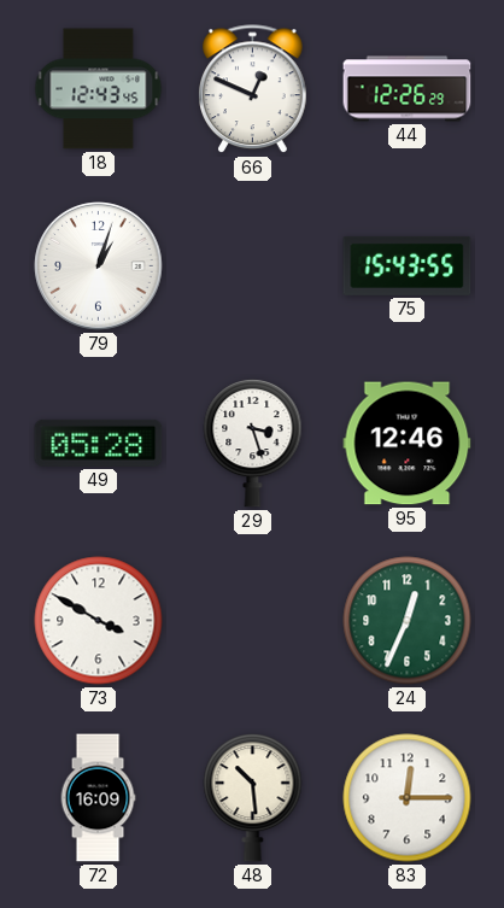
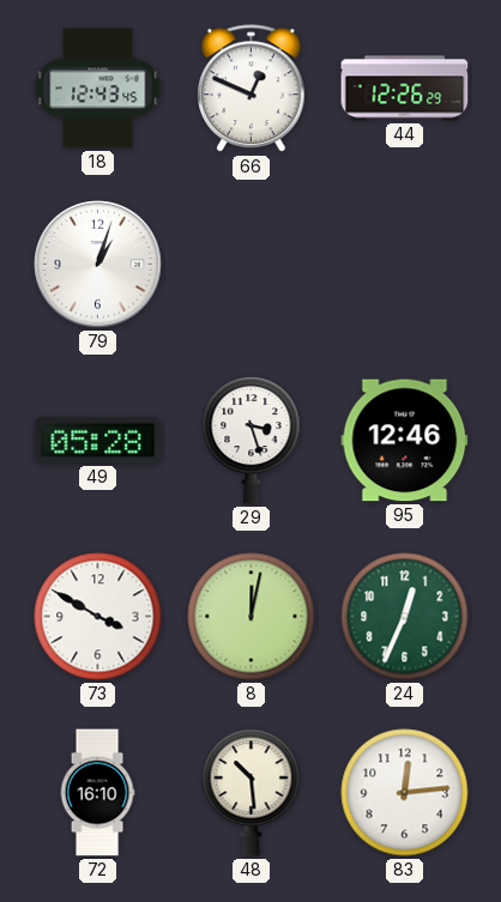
75: 15:43 -> none
8: none -> 12:02
72: 16:09 -> 16:10
83: 12:15 -> 12:14
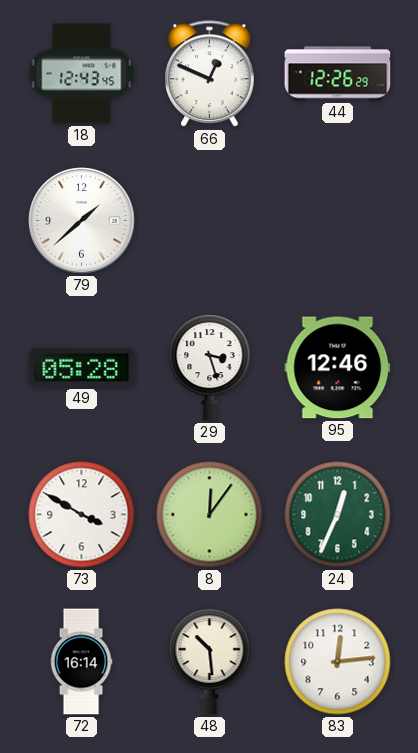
79: 1:03 -> 1:38
8: 12:02 -> 12:06
72: 16:10 -> 16:14
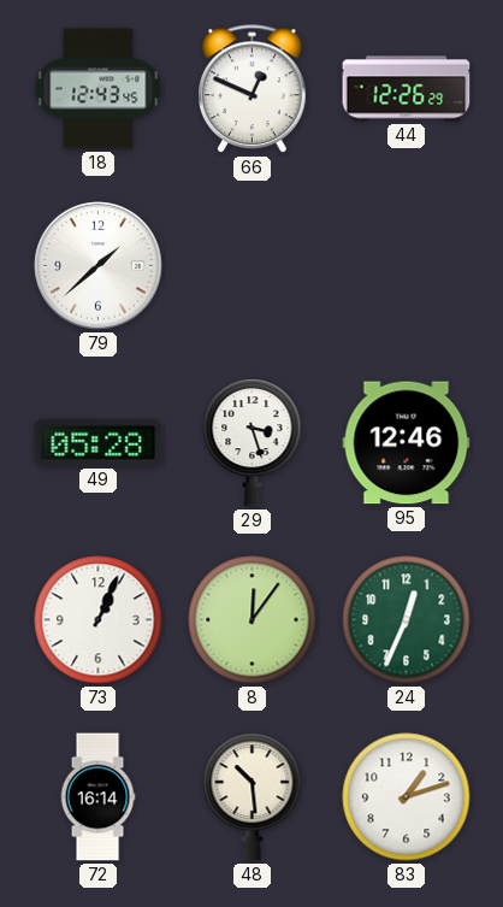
73: 3:50 -> 1:04
83: 12:14 -> 1:12
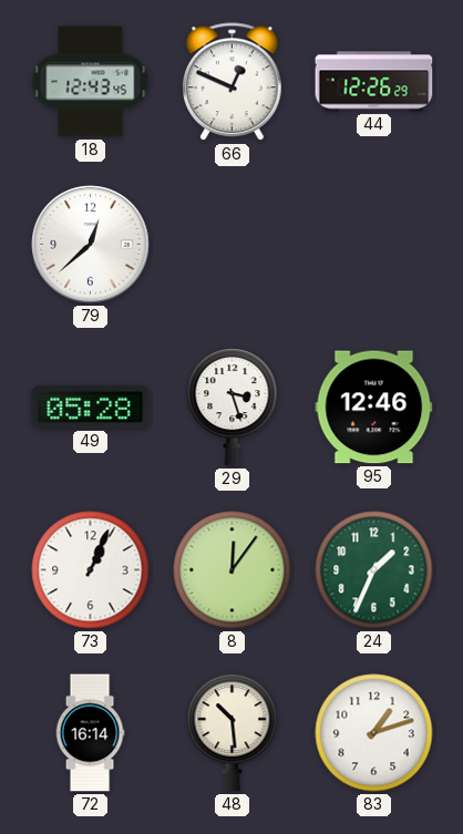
79: 1:38 -> 12:38
24: 12:34 -> 1:34
